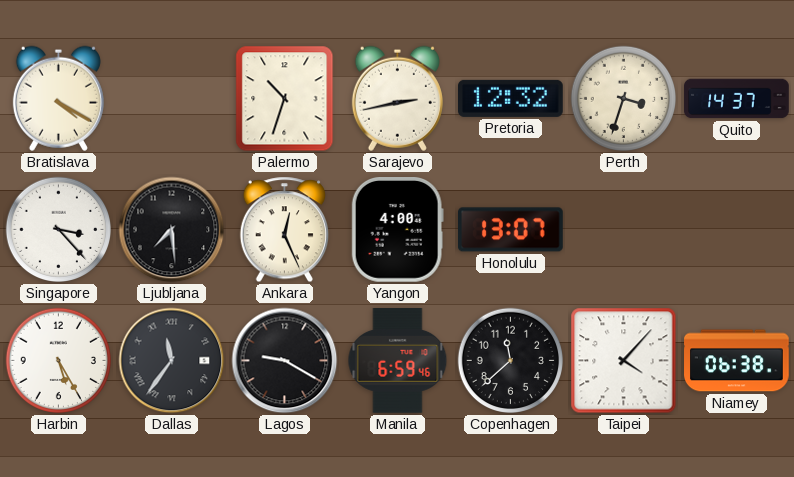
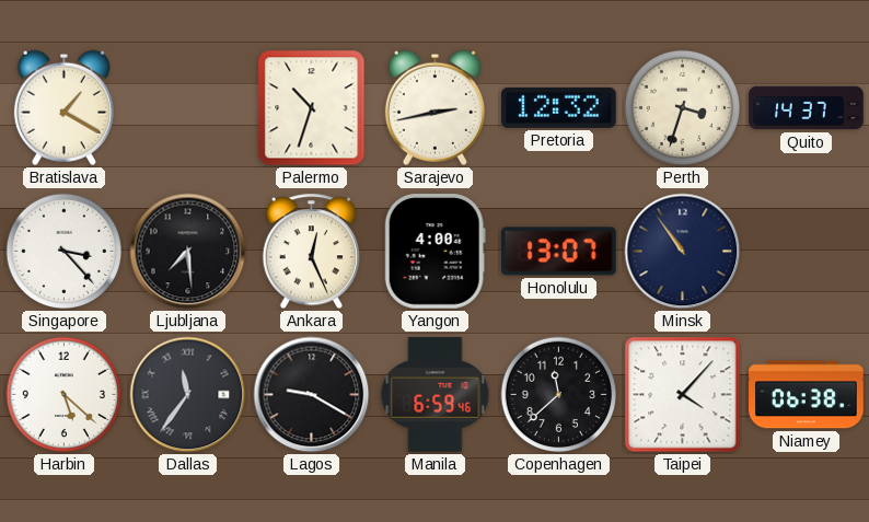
Bratislava: 4:20 -> 1:20
Minsk: none -> 10:54
Harbin: 5:25 -> 5:22
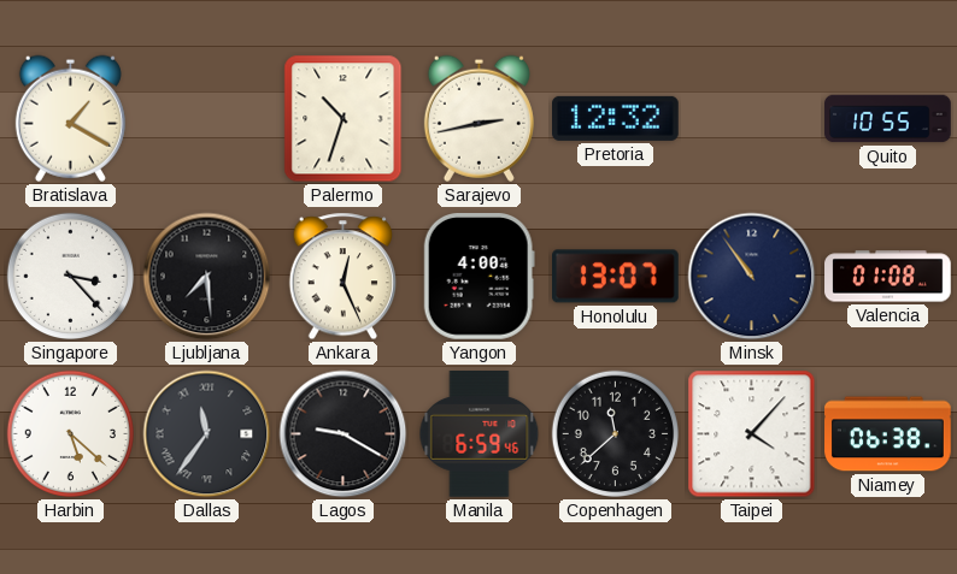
Perth: 3:33 -> none
Quito: 14:37 -> 10:55
Valencia: none -> 01:08
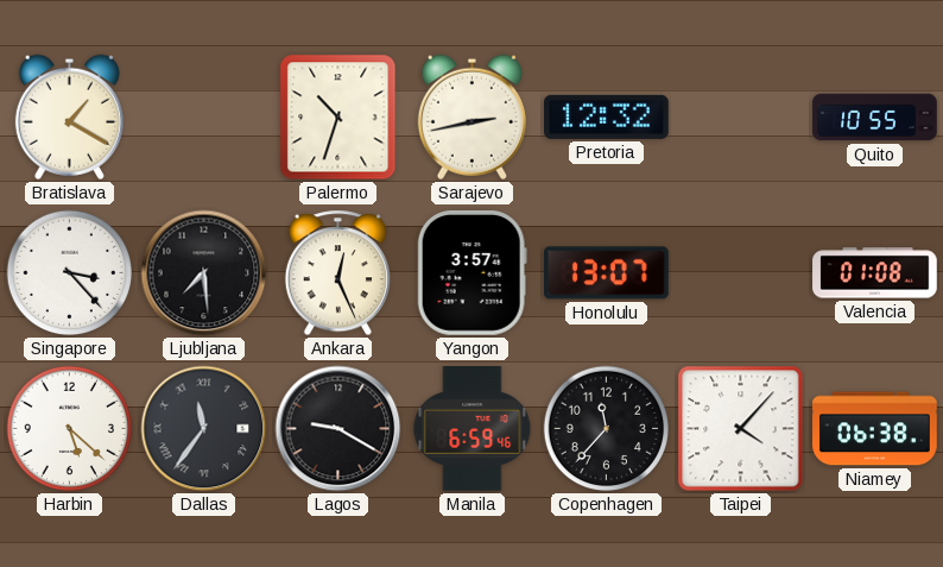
Yangon: 4:00 -> 3:57
Minsk: 10:54 -> none
Copenhagen: 11:38 -> 11:37
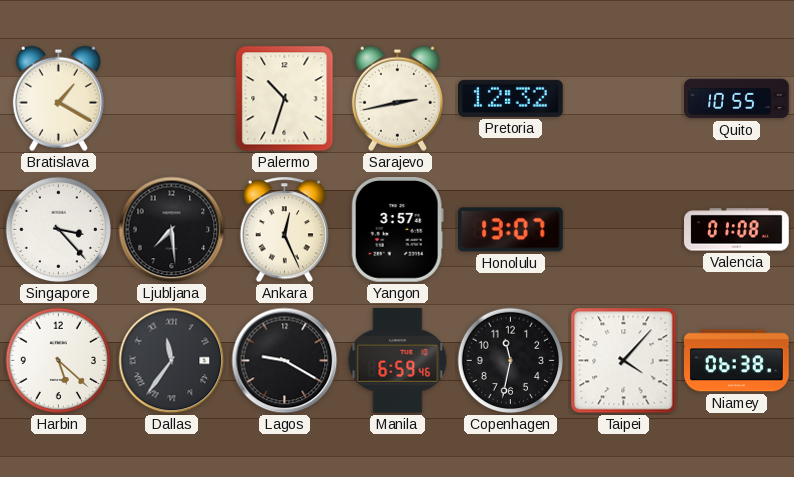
Copenhagen: 11:37 -> 11:32
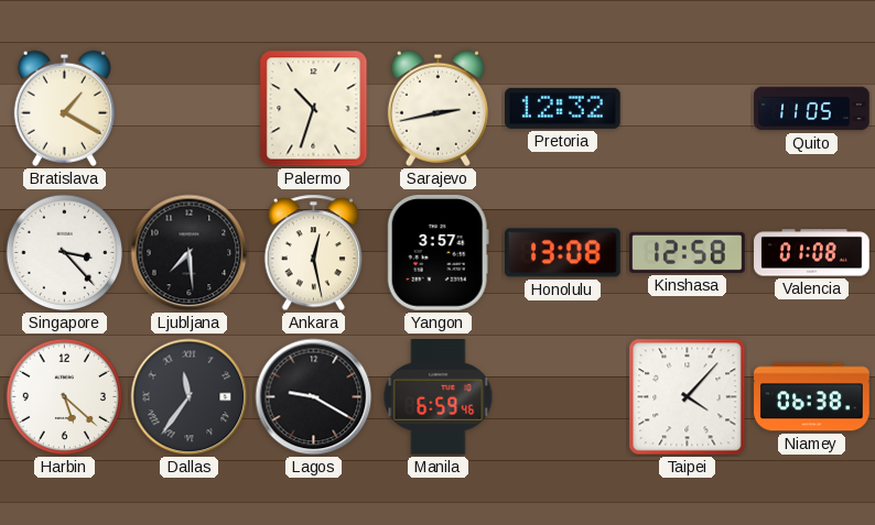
Quito: 10:55 -> 11:05
Ankara: 12:26 -> 12:28
Honolulu: 13:07 -> 13:08
Kinshasa: none -> 12:58
Copenhagen: 11:32 -> none
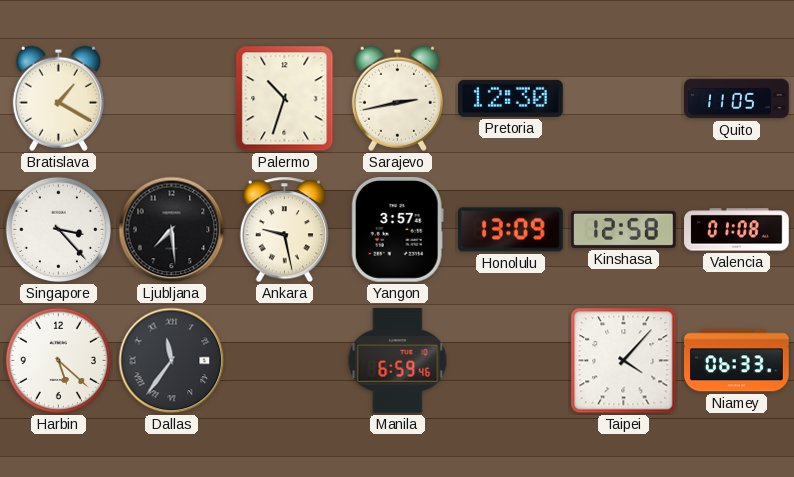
Pretoria: 12:32 -> 12:30
Ankara: 12:28 -> 9:28
Honolulu: 13:08 -> 13:09
Lagos: 9:20 -> none
Niamey: 06:38 -> 06:33
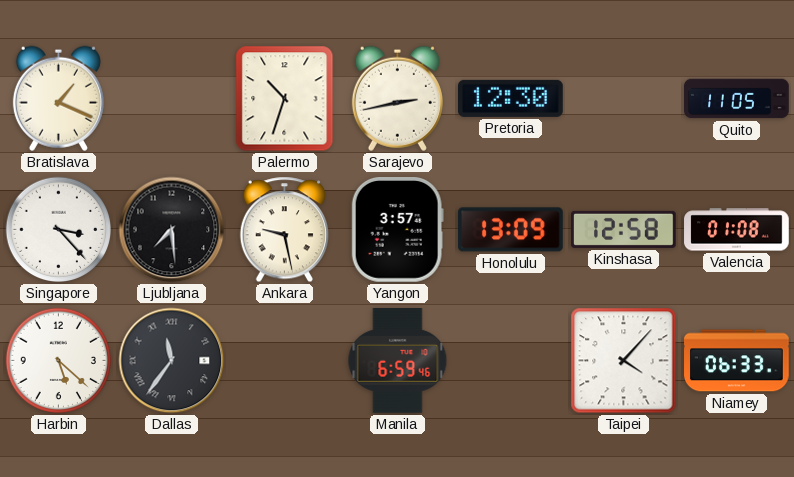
Bratislava: 1:20 -> 1:19
